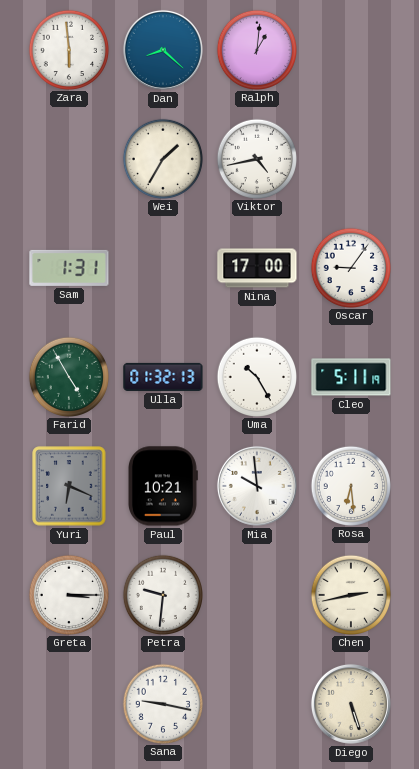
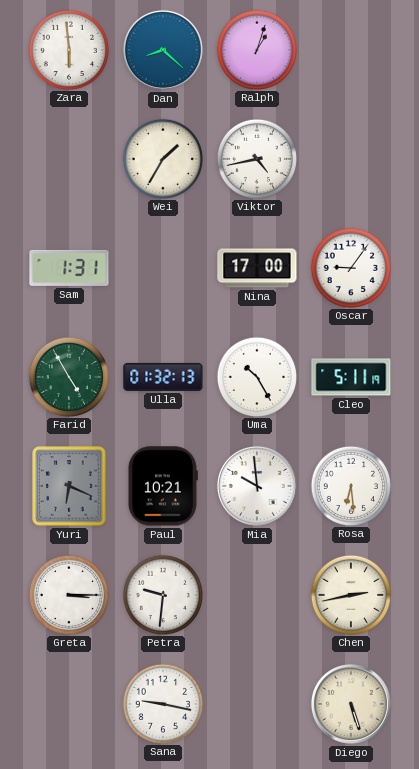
Ralph: 1:01 -> 1:03
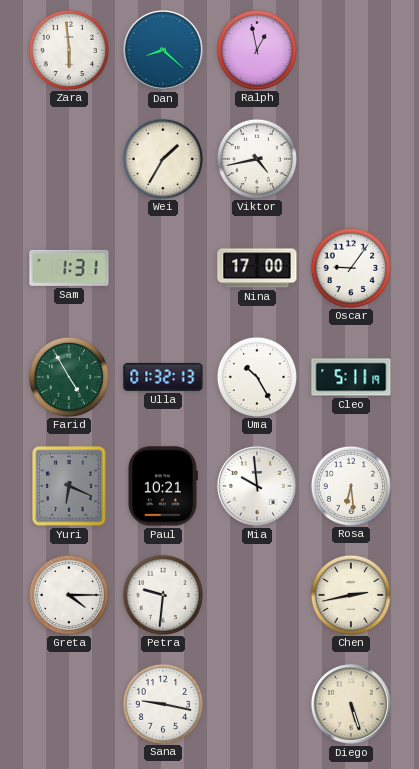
Ralph: 1:03 -> 12:58
Greta: 3:15 -> 4:15
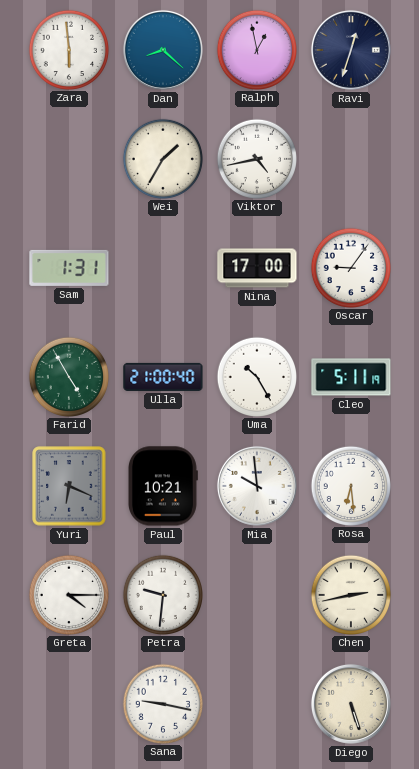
Ravi: none -> 12:33
Ulla: 01:32 -> 21:00
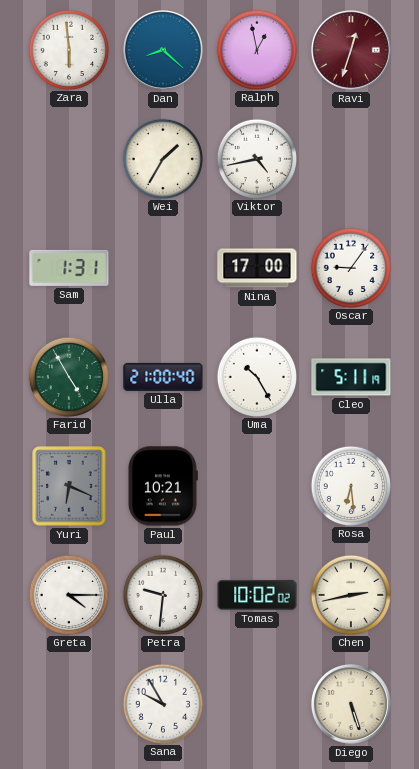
Ravi dial: navy -> burgundy
Mia: 9:59 -> none
Tomas: none -> 10:02
Sana: 9:17 -> 9:55
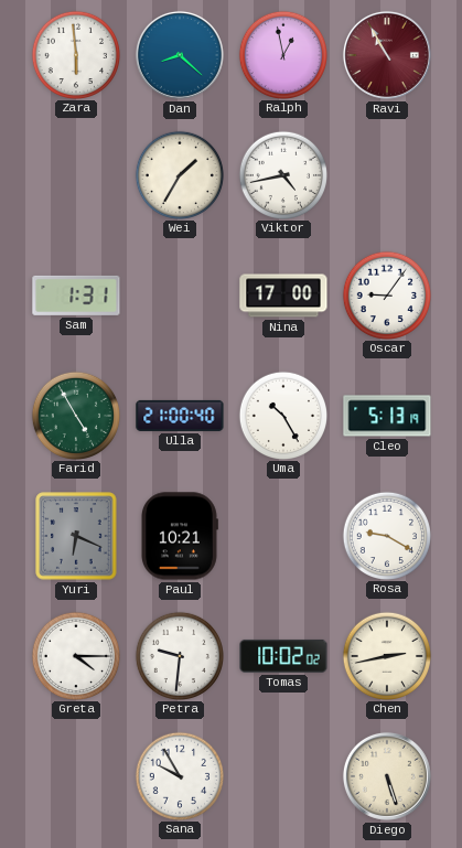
Ravi: 12:33 -> 10:55
Cleo: 5:11 -> 5:13
Rosa: 6:29 -> 9:20
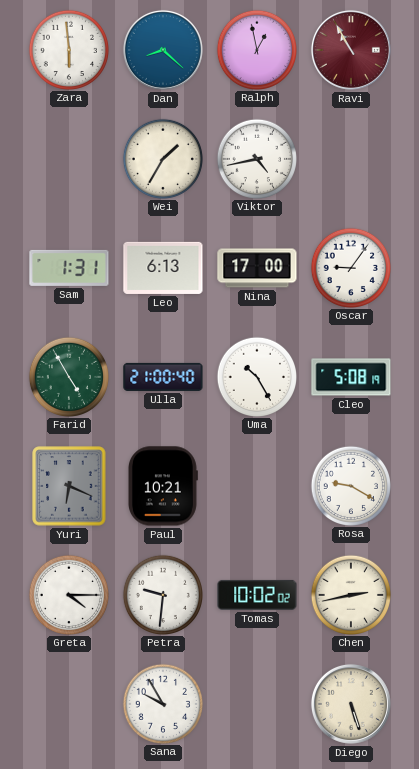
Leo: none -> 6:13
Cleo: 5:13 -> 5:08
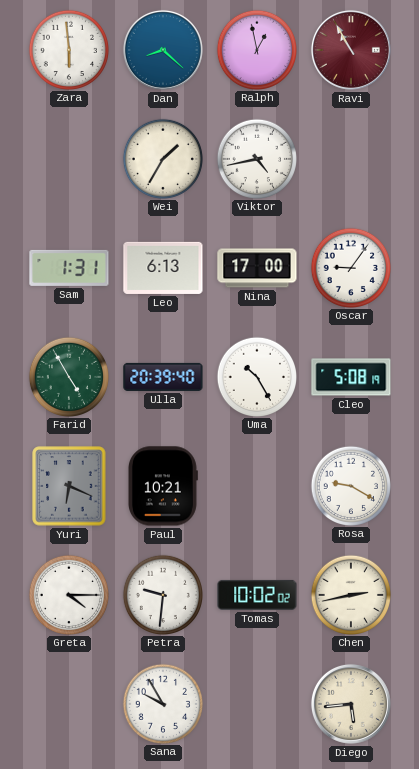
Ulla: 21:00 -> 20:39
Diego: 5:27 -> 5:44
